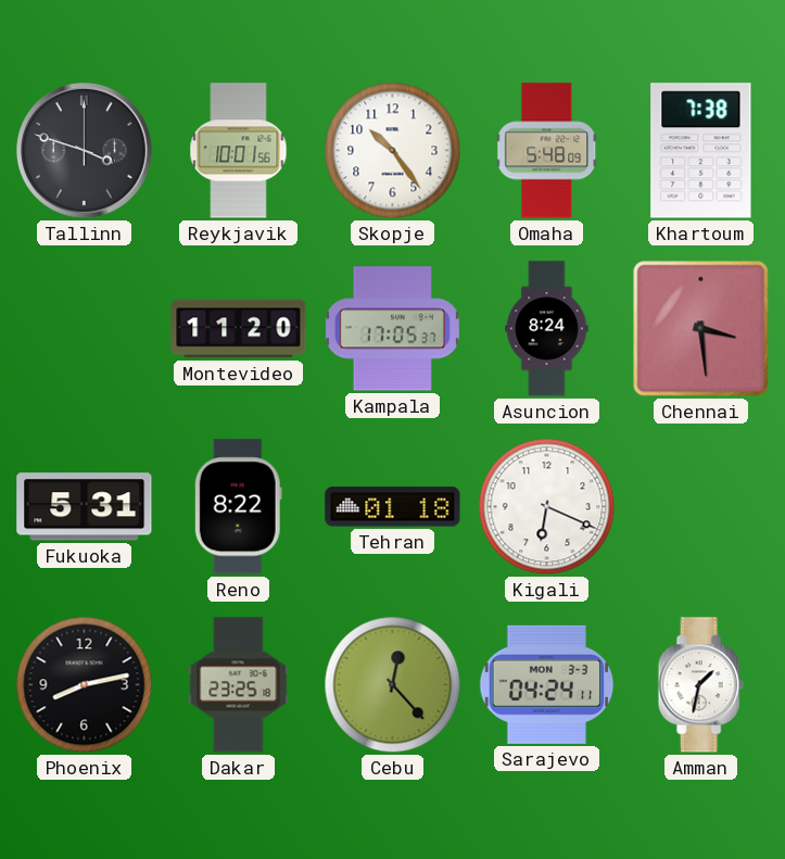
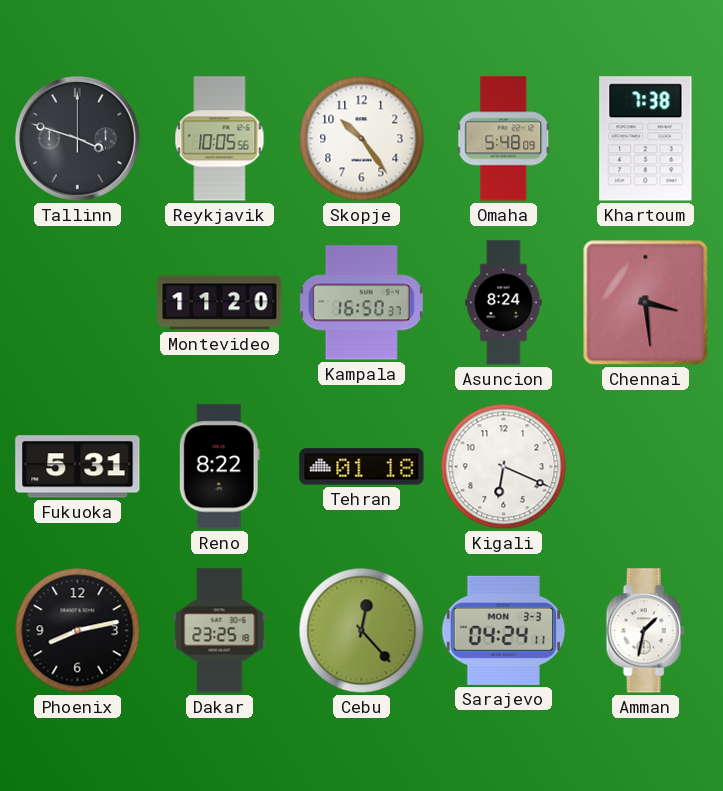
Reykjavik: 10:01 -> 10:05
Kampala: 17:05 -> 16:50
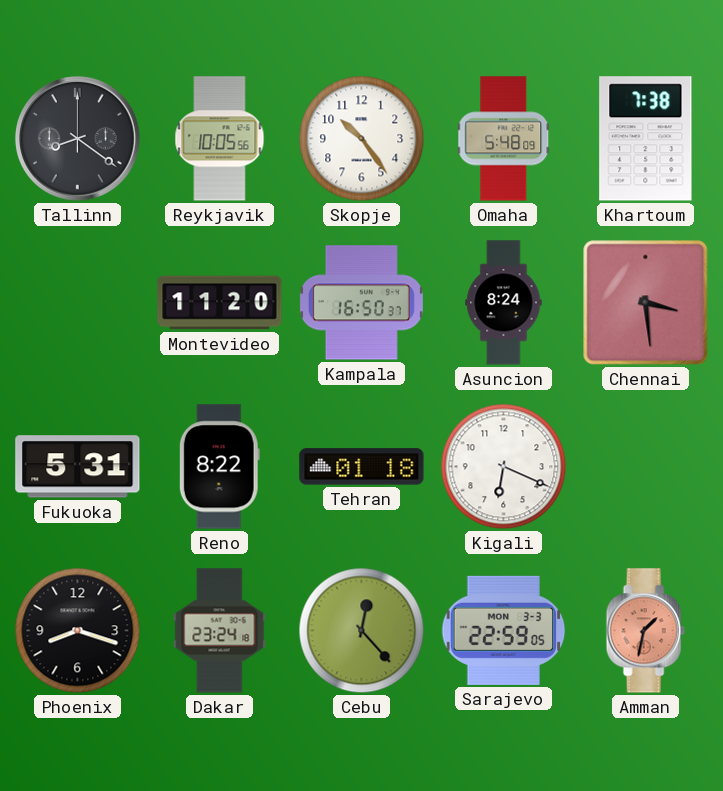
Tallinn: 3:48 -> 8:21
Phoenix: 8:13 -> 8:18
Dakar: 23:25 -> 23:24
Sarajevo: 04:24 -> 22:59
Amman dial: white -> salmon
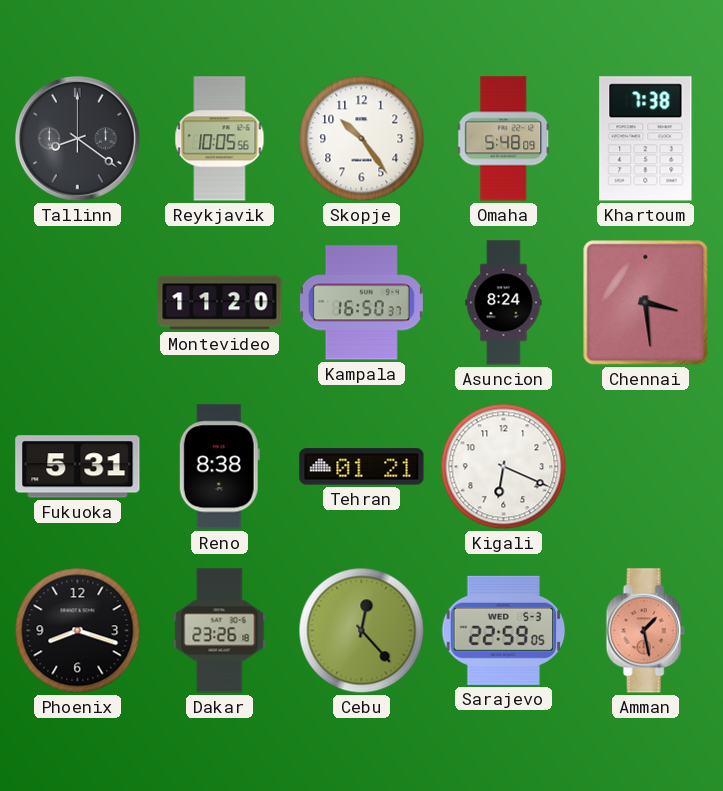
Reno: 8:22 -> 8:38
Tehran: 01:18 -> 01:21
Dakar: 23:24 -> 23:26
Sarajevo date: MON 3-3 -> WED 5-3
Amman: 1:32 -> 1:28
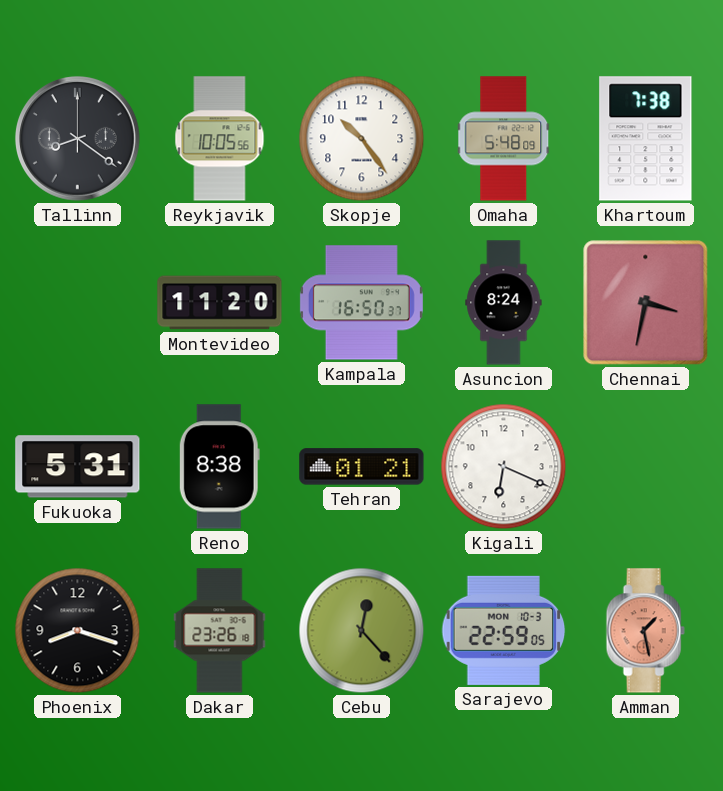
Chennai: 3:29 -> 3:32
Sarajevo date: WED 5-3 -> MON 10-3
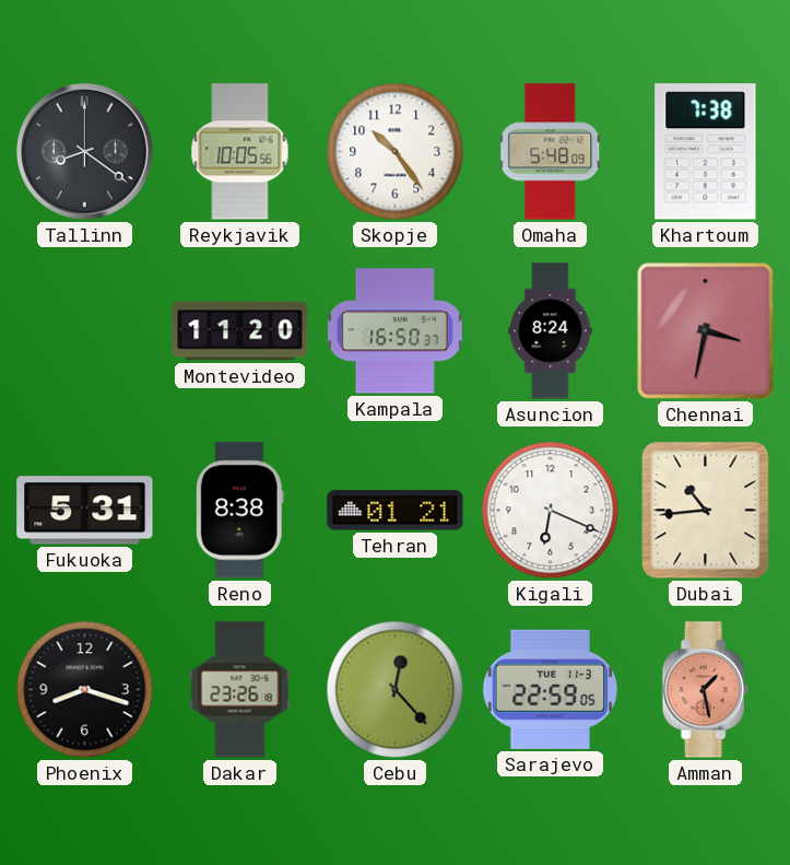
Dubai: none -> 10:44
Sarajevo date: MON 10-3 -> TUE 11-3
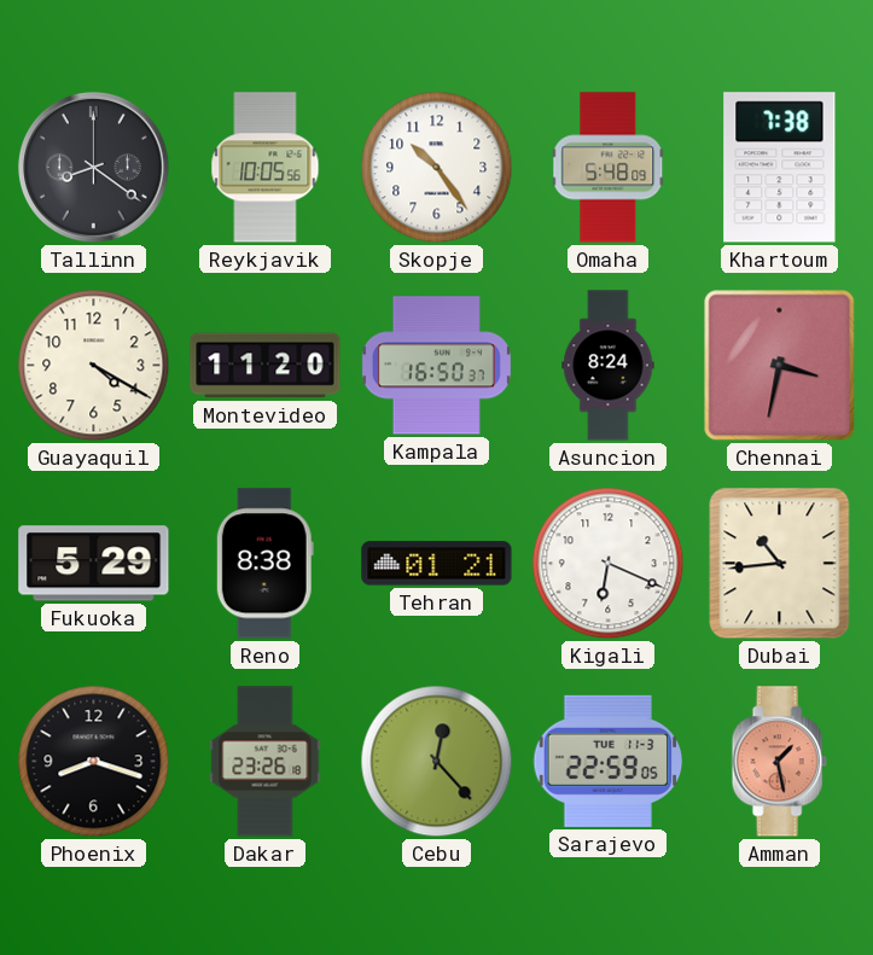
Guayaquil: none -> 4:20
Fukuoka: 5:31 -> 5:29
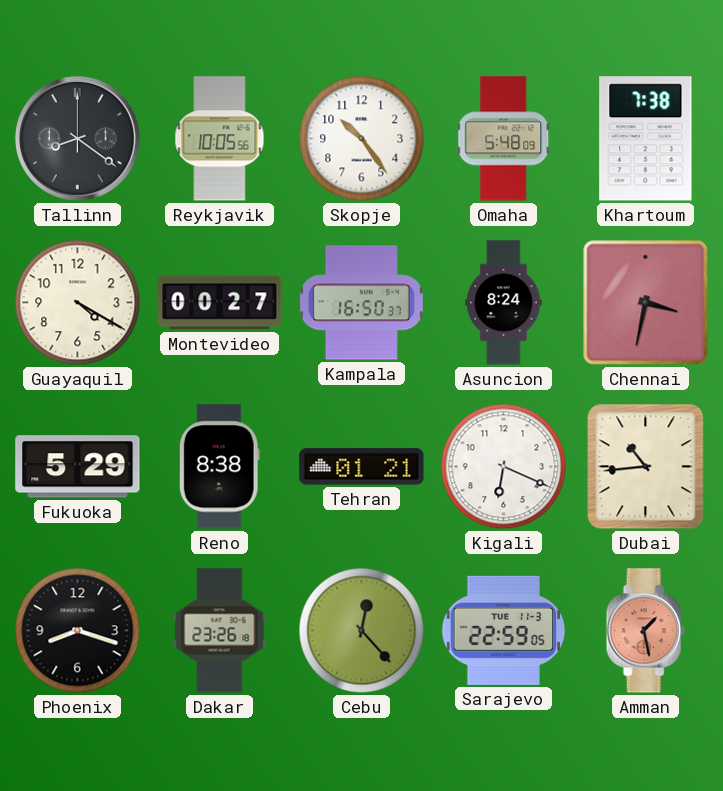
Montevideo: 11:20 -> 00:27
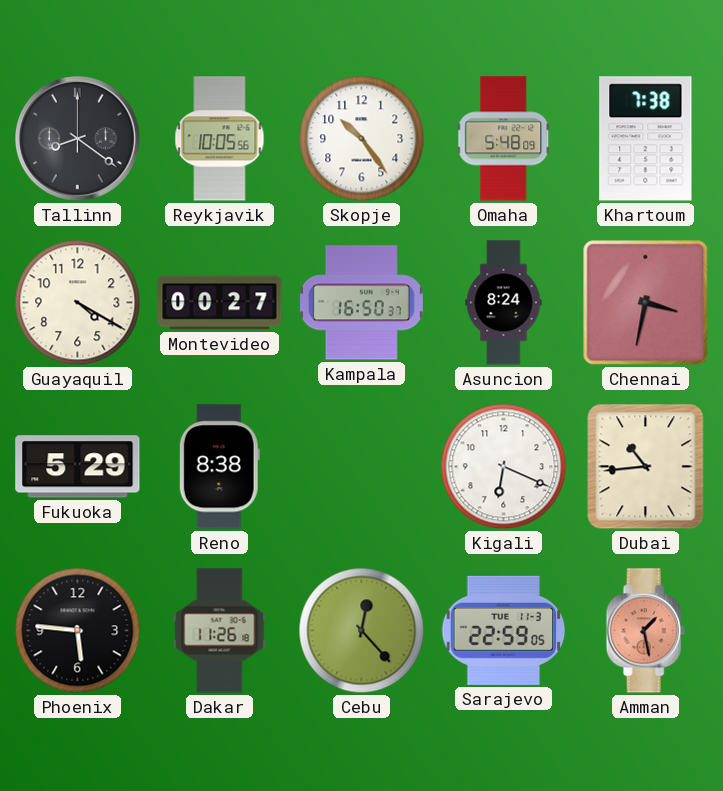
Tehran: 01:21 -> none
Phoenix: 8:18 -> 5:46
Dakar: 23:26 -> 11:26
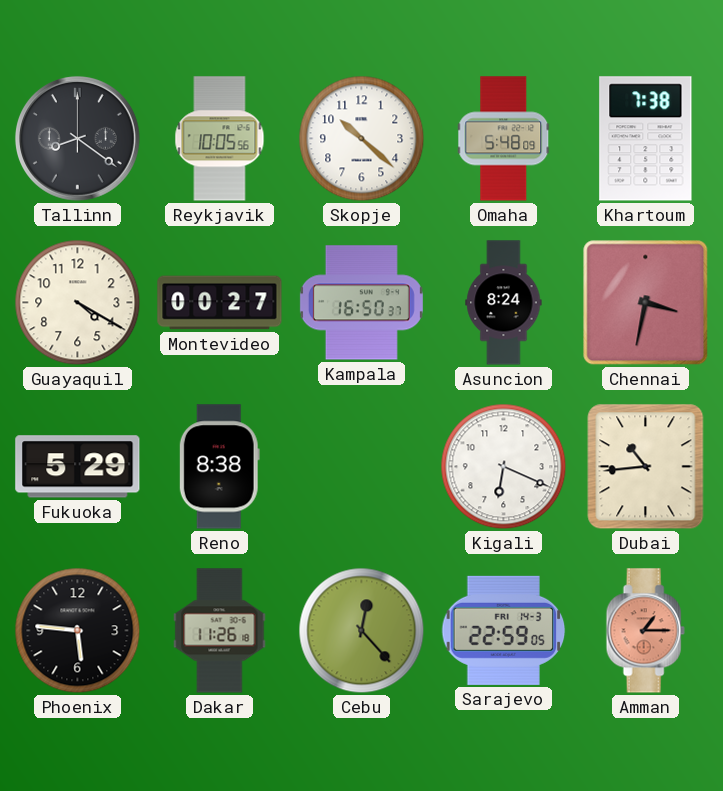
Skopje: 10:24 -> 10:22
Sarajevo date: TUE 11-3 -> FRI 14-3
Amman: 1:28 -> 1:15
